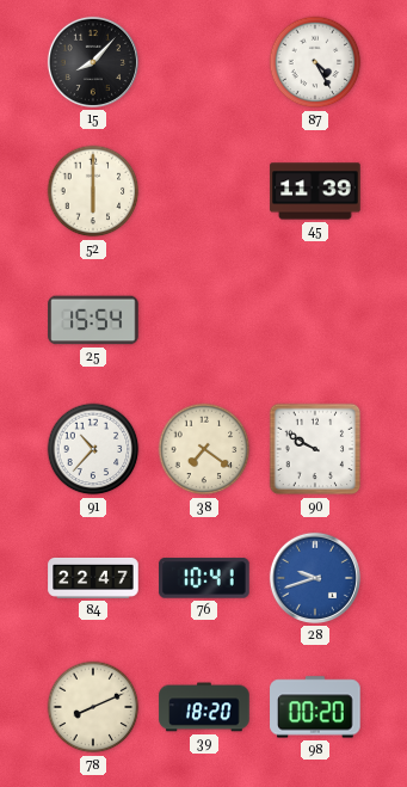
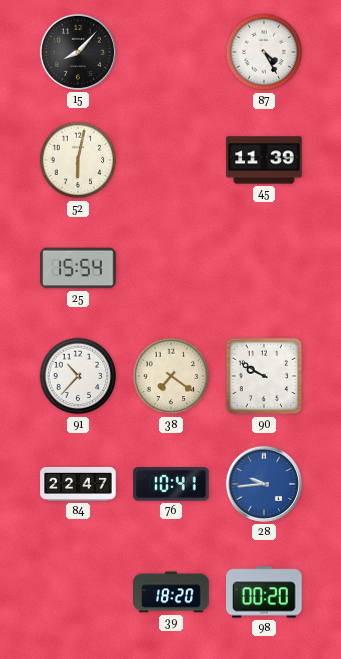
52: 6:00 -> 6:02
28: 9:42 -> 9:44
78: 8:11 -> none
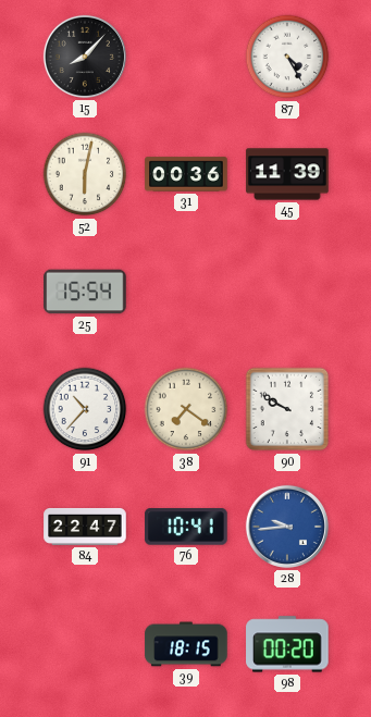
31: none -> 00:36
39: 18:20 -> 18:15
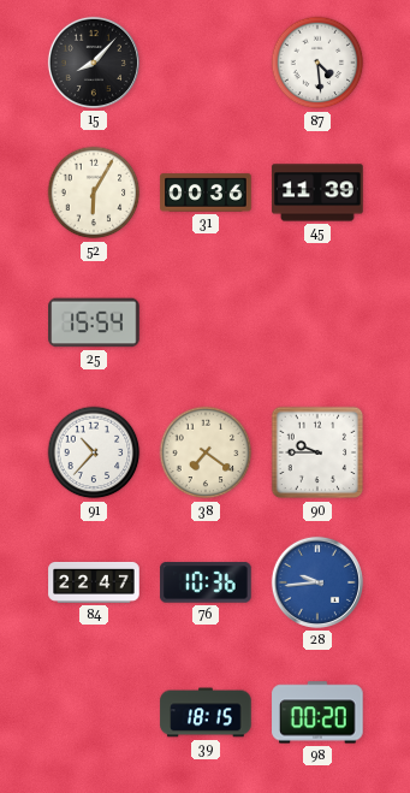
87: 4:25 -> 4:29
52: 6:02 -> 6:05
90: 9:50 -> 9:45
76: 10:41 -> 10:36
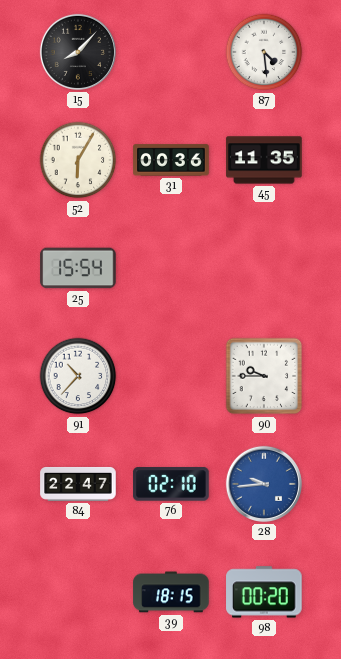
45: 11:39 -> 11:35
38: 7:21 -> none
76: 10:36 -> 02:10
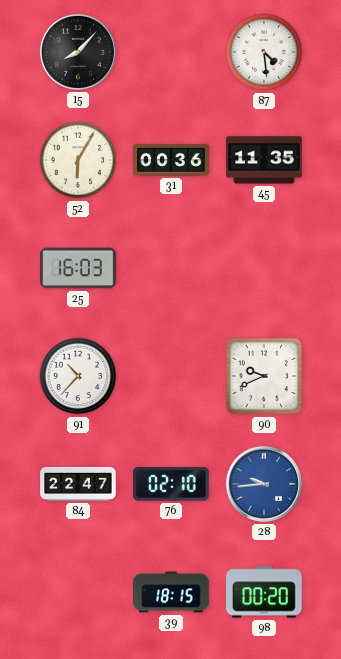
25: 15:54 -> 16:03
90: 9:45 -> 9:41
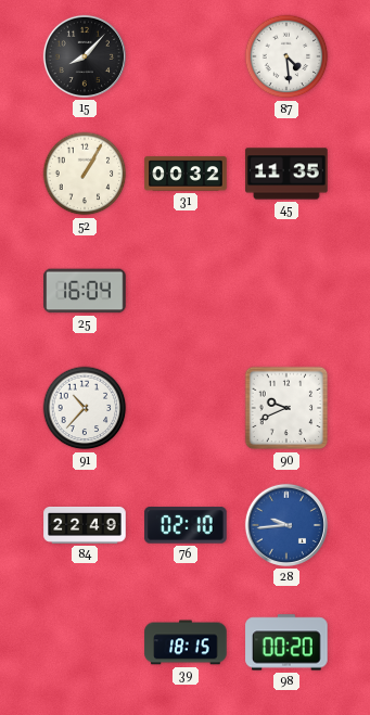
52: 6:05 -> 1:05
31: 00:36 -> 00:32
25: 16:03 -> 16:04
84: 22:47 -> 22:49
